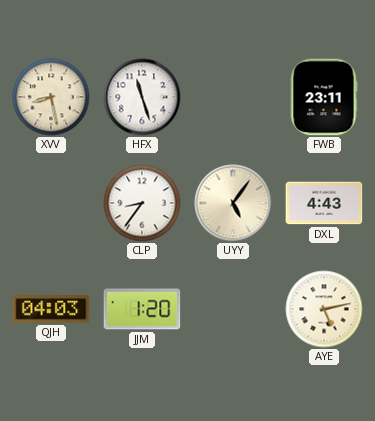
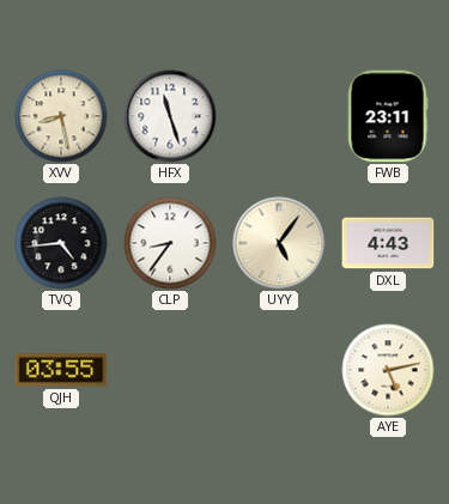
TVQ: none -> 4:44
QJH: 04:03 -> 03:55
JJM: 1:20 -> none
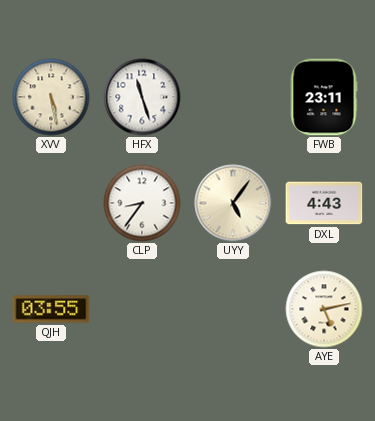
XVV: 8:28 -> 5:28
TVQ: 4:44 -> none
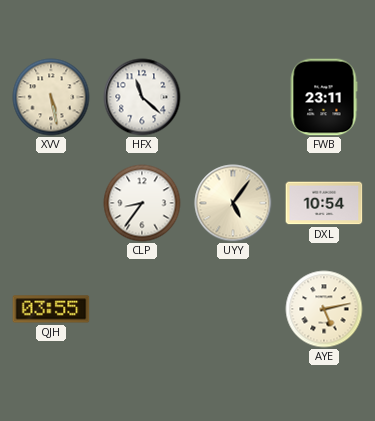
HFX: 11:27 -> 11:22
DXL: 4:43 -> 10:54
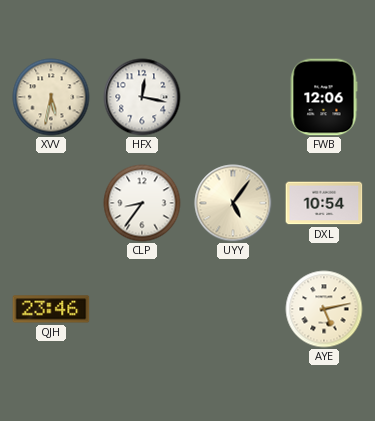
XVV: 5:28 -> 5:32
HFX: 11:22 -> 12:17
FWB: 23:11 -> 12:06
QJH: 03:55 -> 23:46
